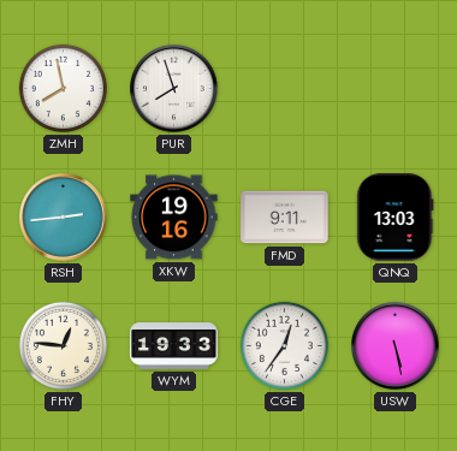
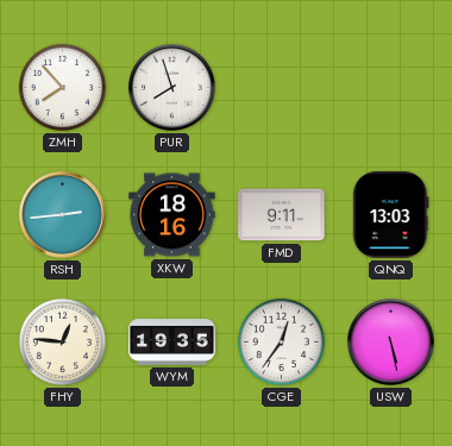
ZMH: 7:58 -> 7:53
XKW: 19:16 -> 18:16
WYM: 19:33 -> 19:35
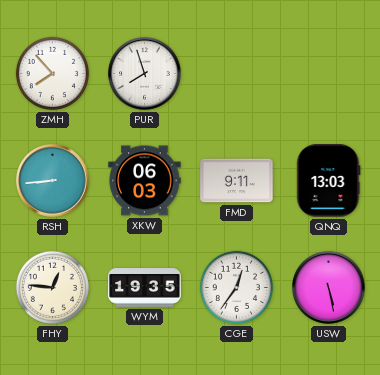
RSH: 2:44 -> 8:44
XKW: 18:16 -> 06:03
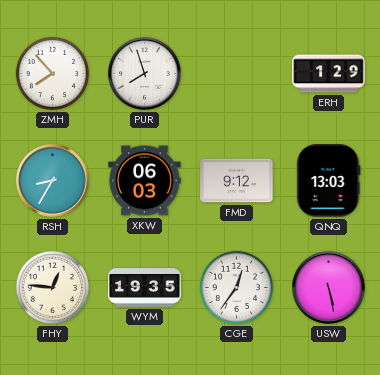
ERH: none -> 1:29
RSH: 8:44 -> 8:35
FMD: 9:11 -> 9:12
